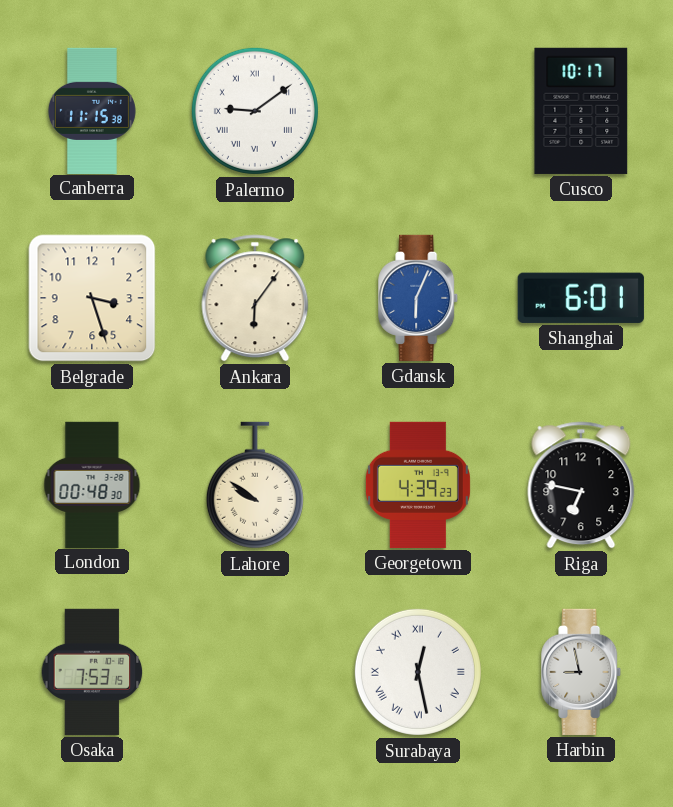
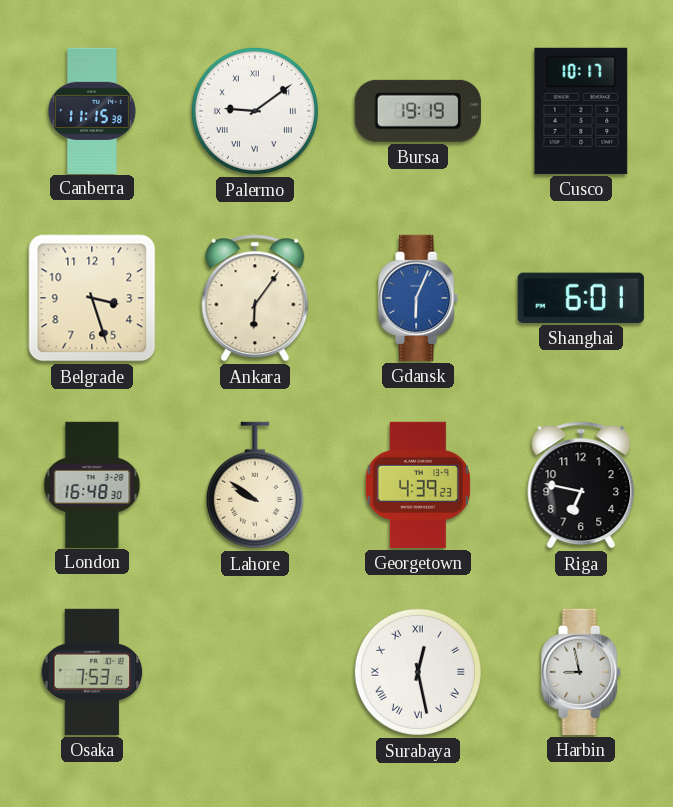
Bursa: none -> 19:19
London: 00:48 -> 16:48
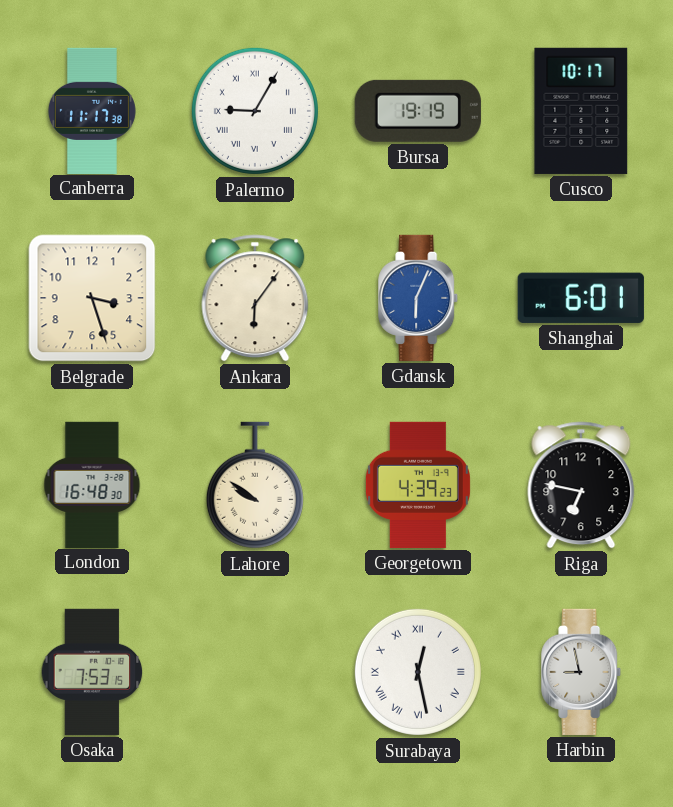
Canberra: 11:15 -> 11:17
Palermo: 9:09 -> 9:05
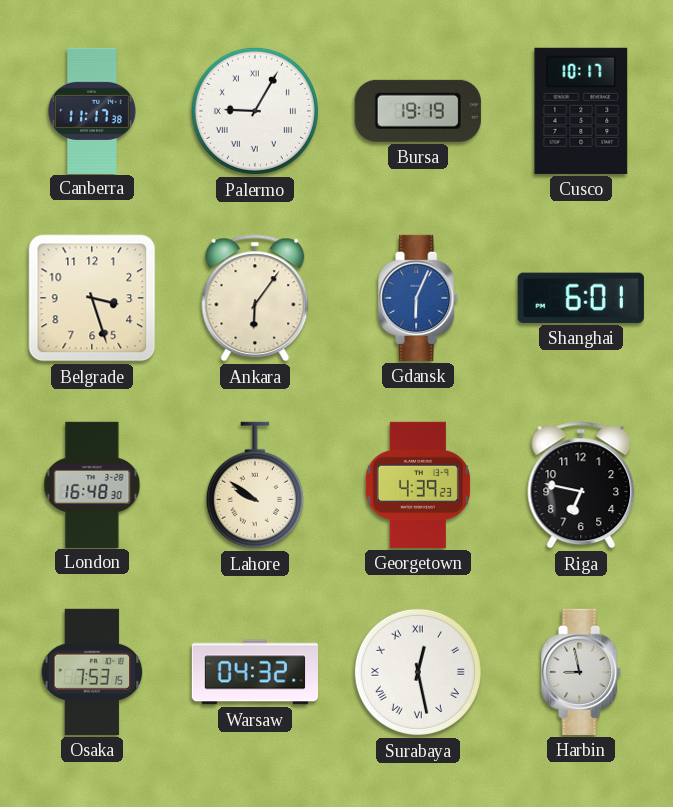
Warsaw: none -> 04:32
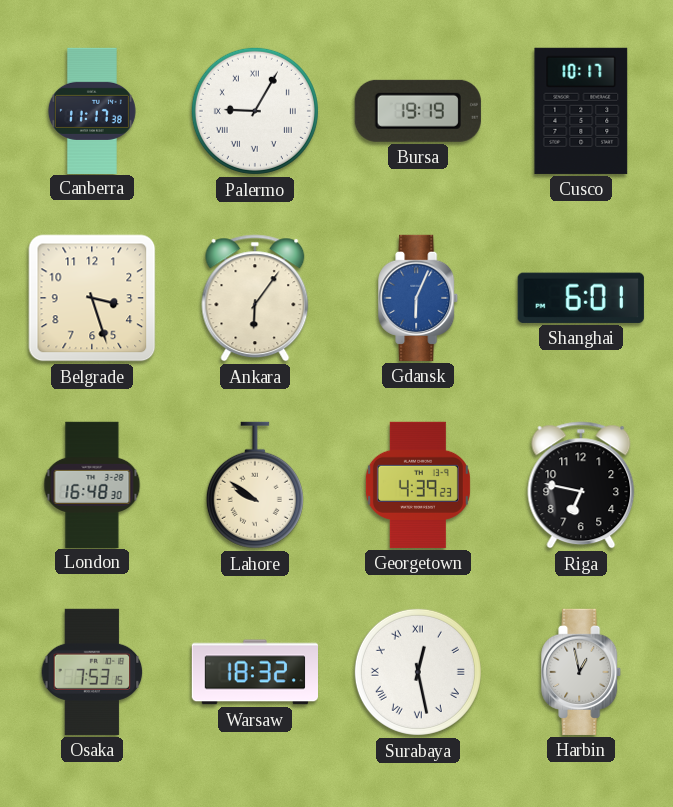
Warsaw: 04:32 -> 18:32
Harbin: 8:58 -> 12:58
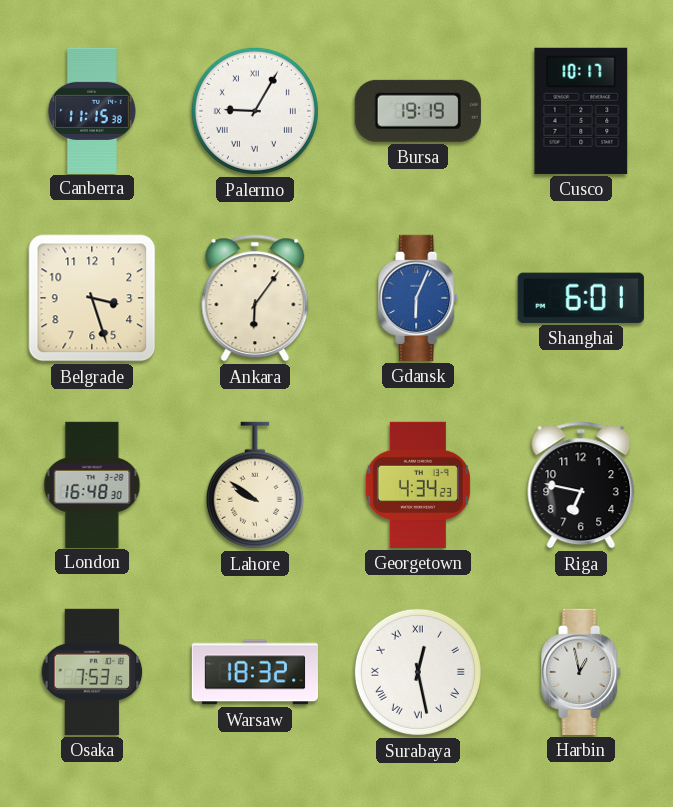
Canberra: 11:17 -> 11:15
Georgetown: 4:39 -> 4:34
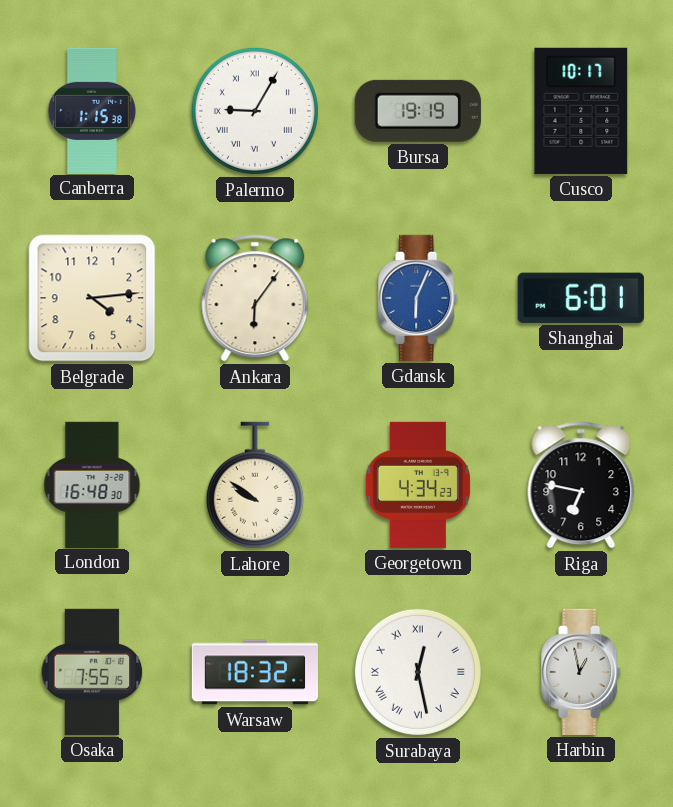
Canberra: 11:15 -> 1:15
Belgrade: 3:27 -> 4:14
Osaka: 7:53 -> 7:55
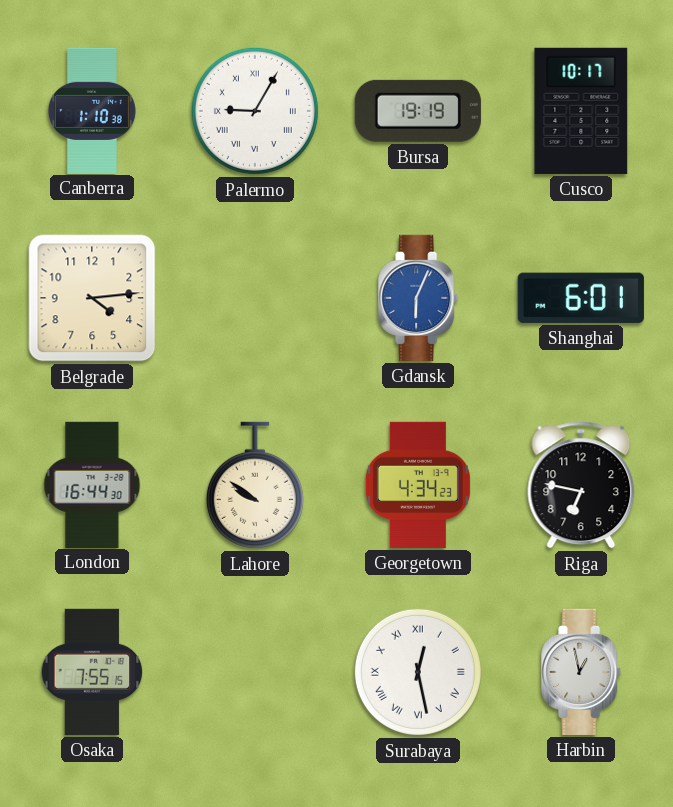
Canberra: 1:15 -> 1:10
Ankara: 6:06 -> none
London: 16:48 -> 16:44
Warsaw: 18:32 -> none
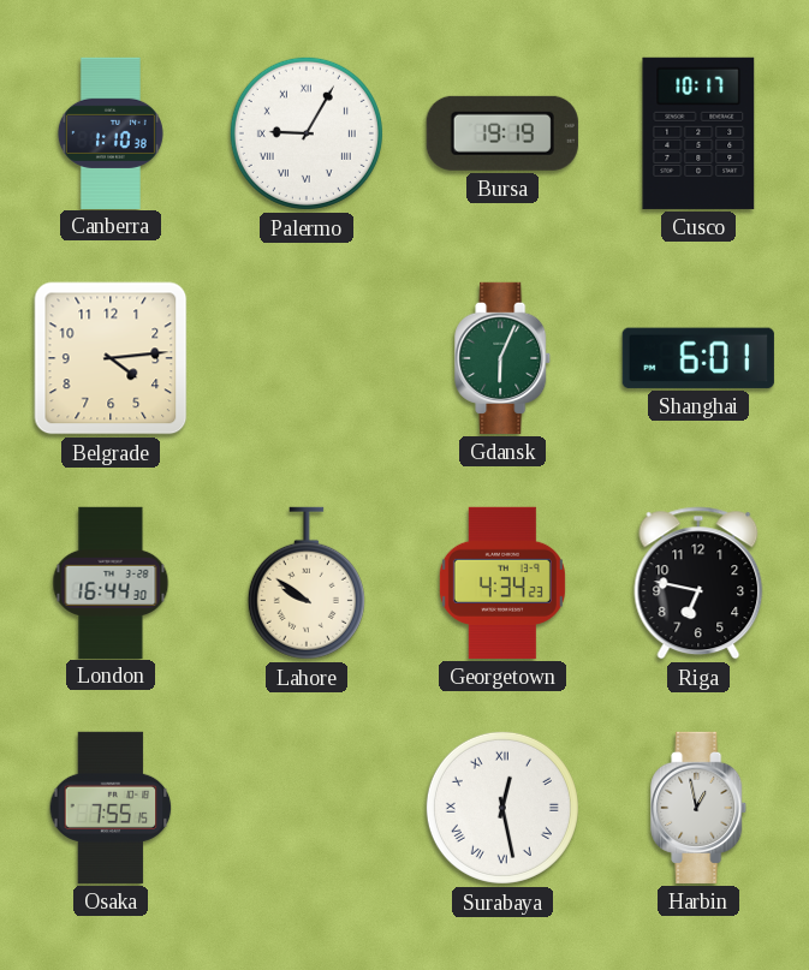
Gdansk dial: blue -> green
